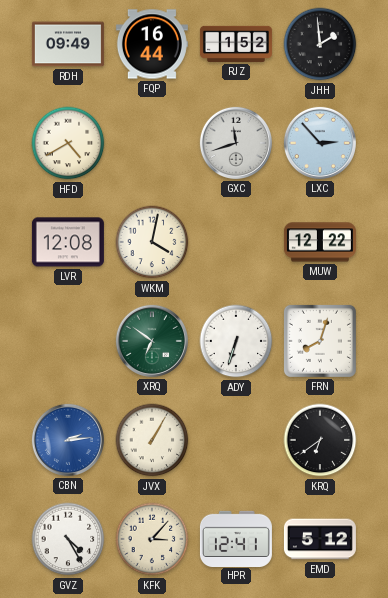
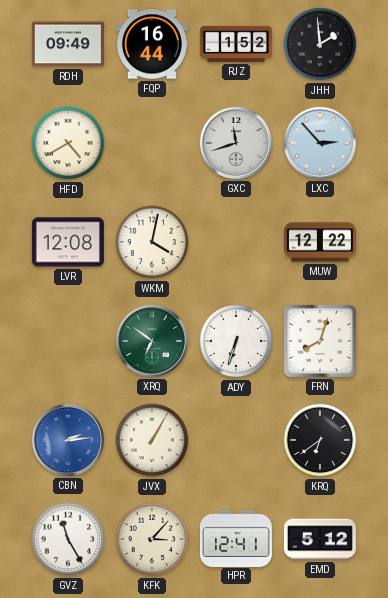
GVZ: 4:25 -> 11:25
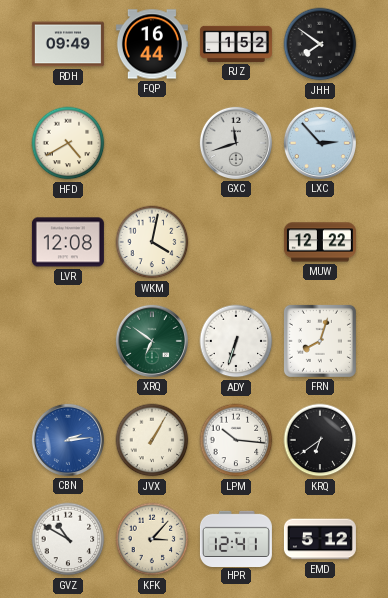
JHH: 1:59 -> 7:51
LPM: none -> 10:16
GVZ: 11:25 -> 10:50
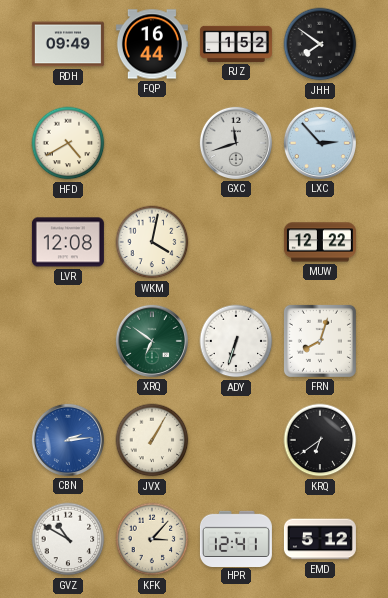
LPM: 10:16 -> none
